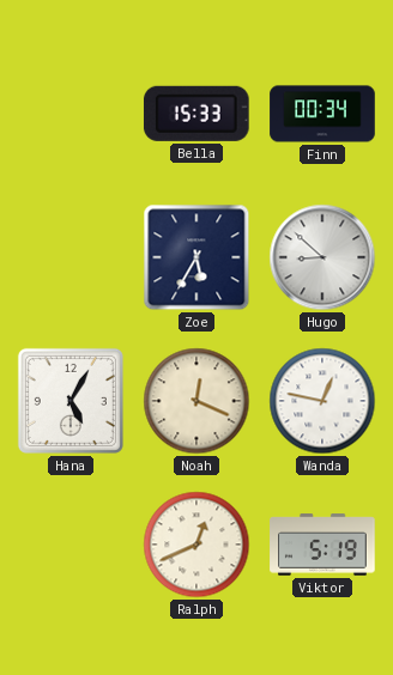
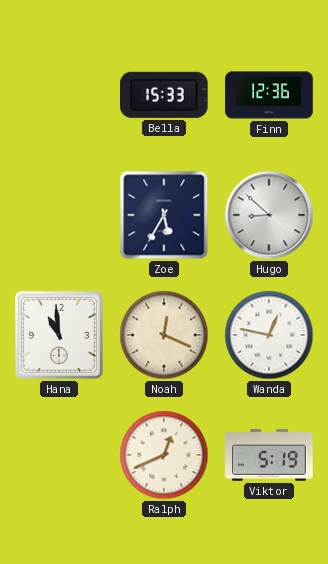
Finn: 00:34 -> 12:36
Hana: 5:05 -> 10:59
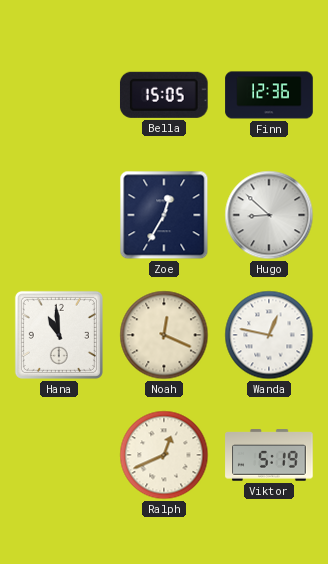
Bella: 15:33 -> 15:05
Zoe: 5:35 -> 12:35
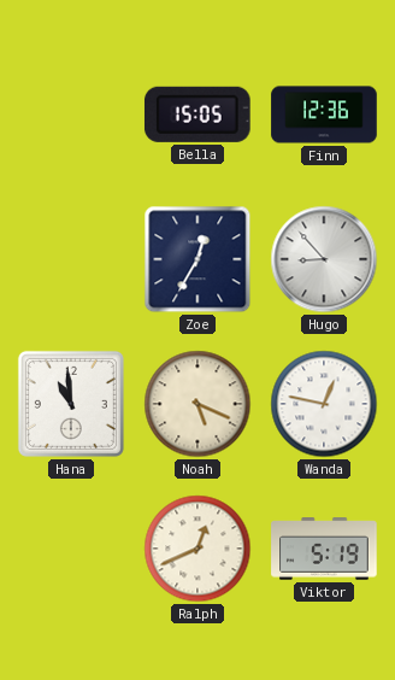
Hugo: 8:52 -> 8:53
Noah: 12:19 -> 5:19
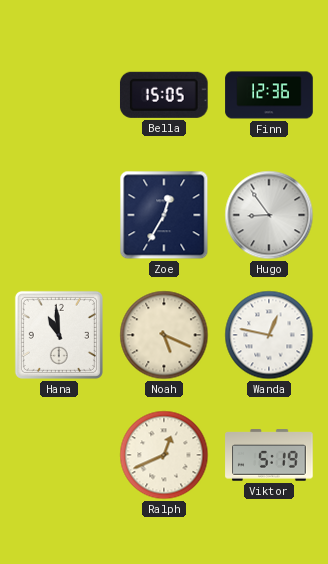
Hugo: 8:53 -> 8:54
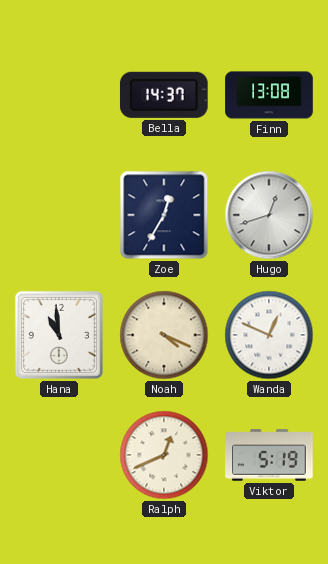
Bella: 15:05 -> 14:37
Finn: 12:36 -> 13:08
Hugo: 8:54 -> 12:42
Noah: 5:19 -> 4:19
Wanda: 12:47 -> 12:49
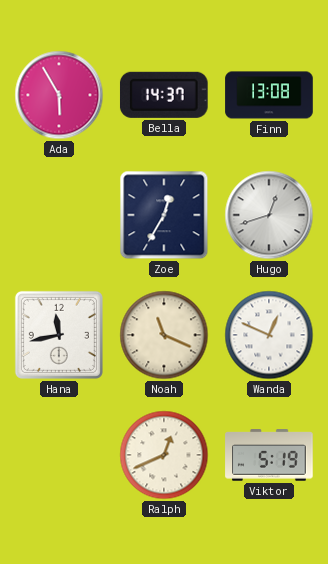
Ada: none -> 5:55
Hana: 10:59 -> 11:43
Noah: 4:19 -> 11:19
